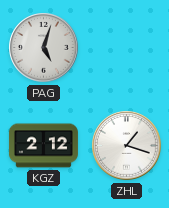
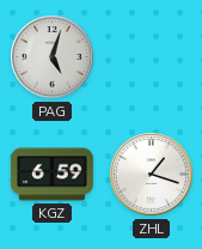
KGZ: 2:12 -> 6:59
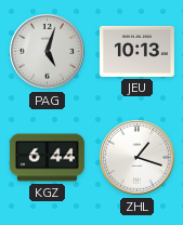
JEU: none -> 10:13
KGZ: 6:59 -> 6:44
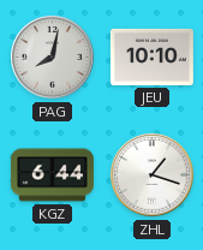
PAG: 5:03 -> 8:02
JEU: 10:13 -> 10:10
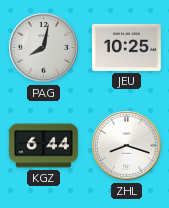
JEU: 10:10 -> 10:25
ZHL: 1:18 -> 8:18
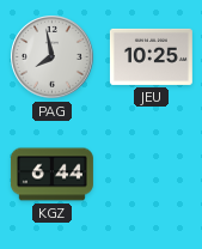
PAG: 8:02 -> 7:58
ZHL: 8:18 -> none
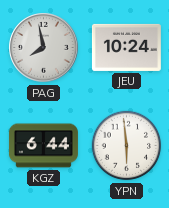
JEU: 10:25 -> 10:24
YPN: none -> 5:59
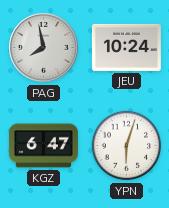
KGZ: 6:44 -> 6:47
YPN: 5:59 -> 6:03
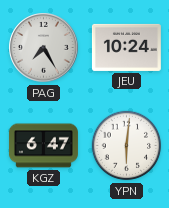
PAG: 7:58 -> 7:25
YPN: 6:03 -> 6:01
